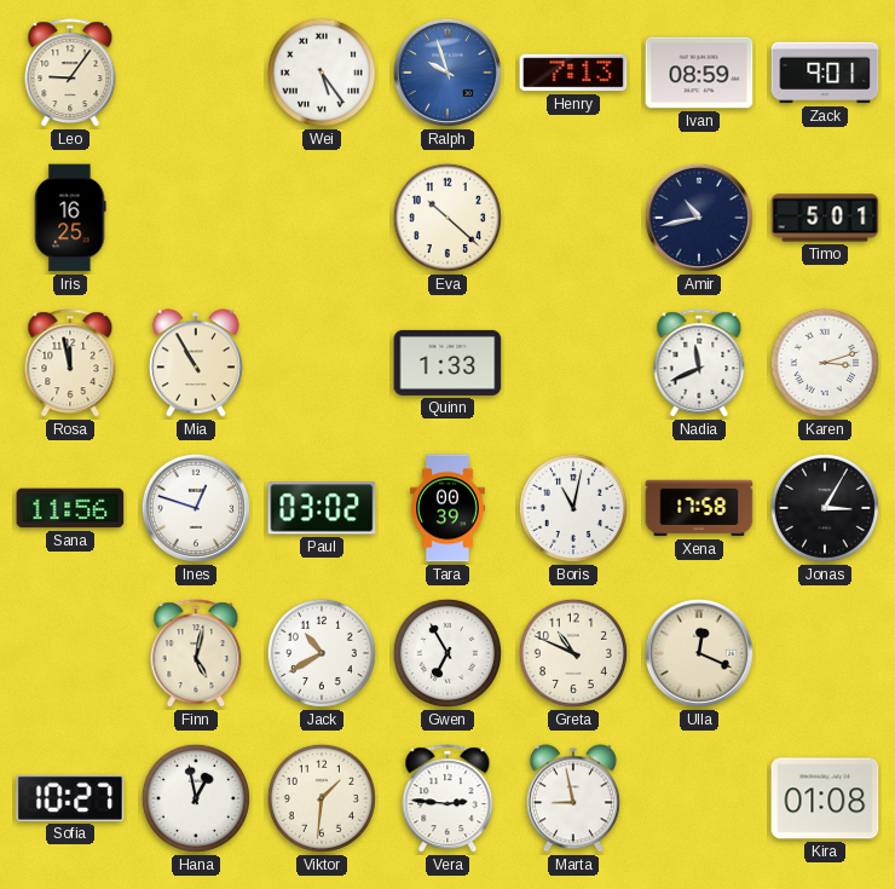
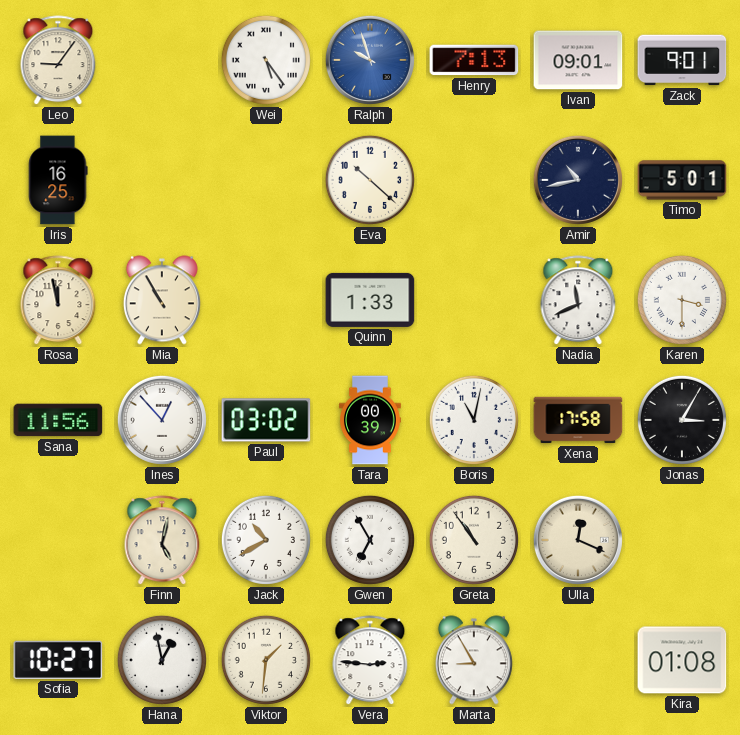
Ivan: 08:59 -> 09:01
Karen: 3:12 -> 3:30
Ines: 12:48 -> 12:53
Greta: 10:49 -> 10:54
Marta: 8:58 -> 8:55
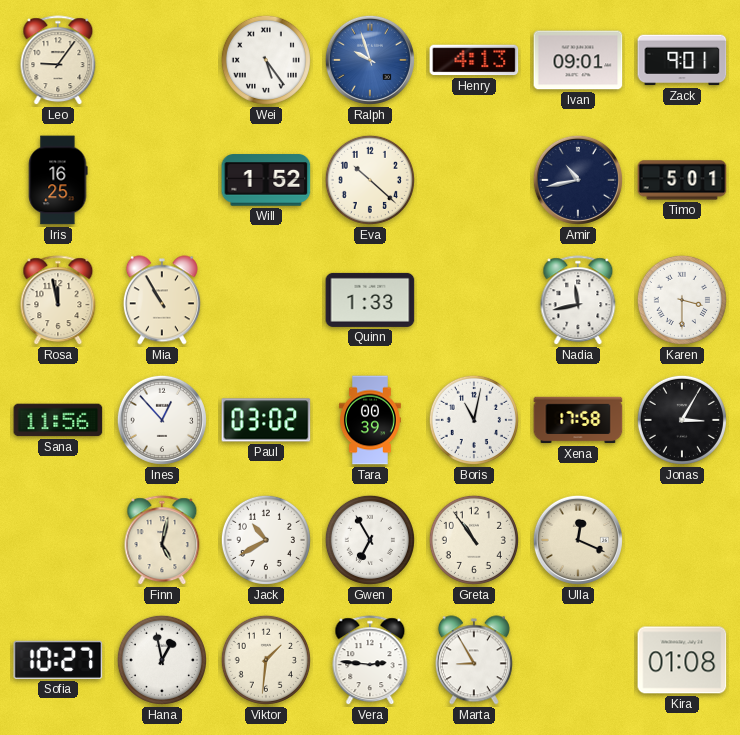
Henry: 7:13 -> 4:13
Will: none -> 1:52
Nadia: 11:41 -> 11:43
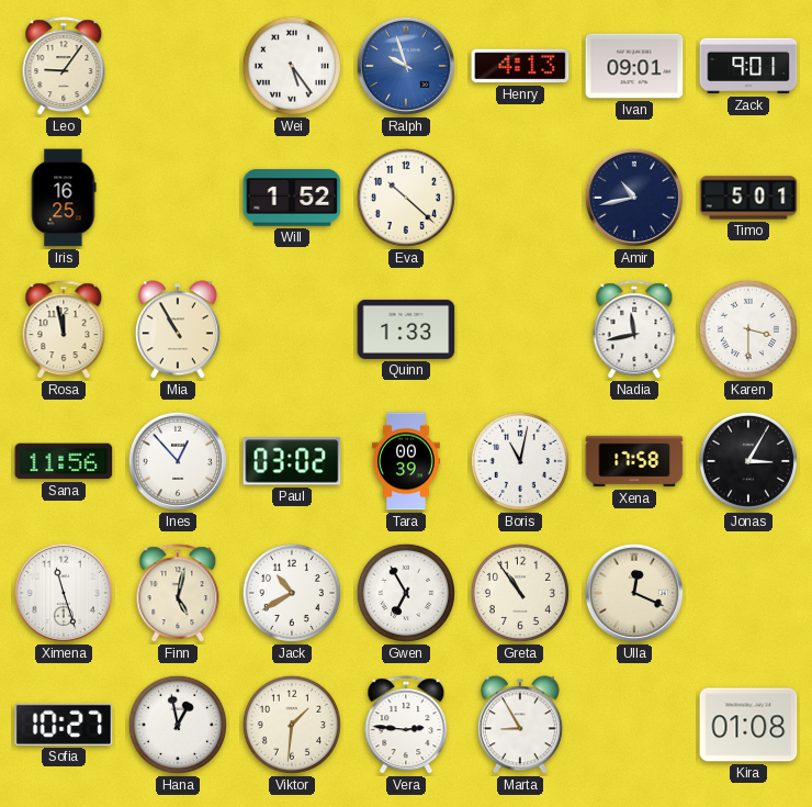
Ximena: none -> 11:27
